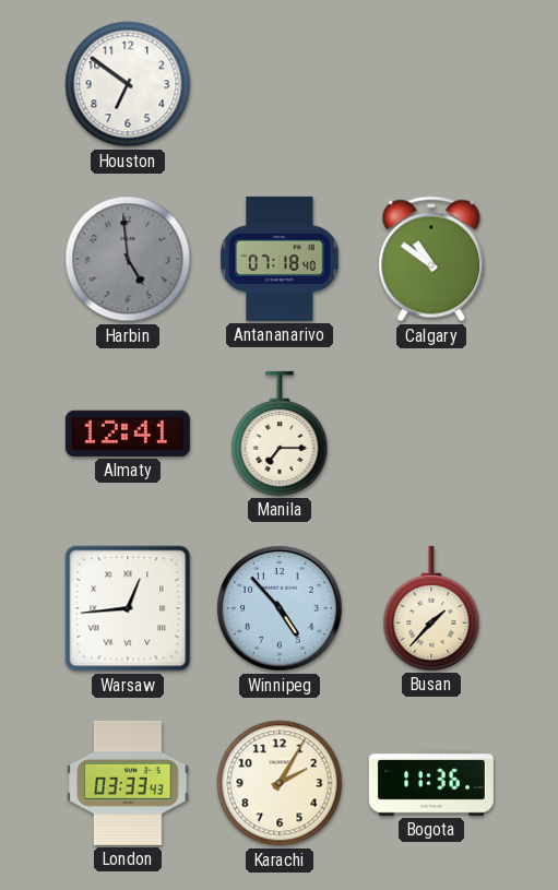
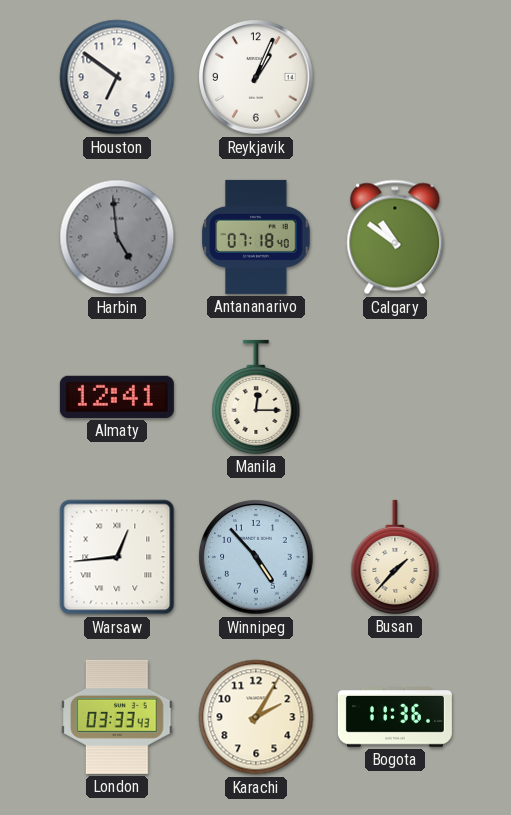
Reykjavik: none -> 1:04
Manila: 7:15 -> 12:15
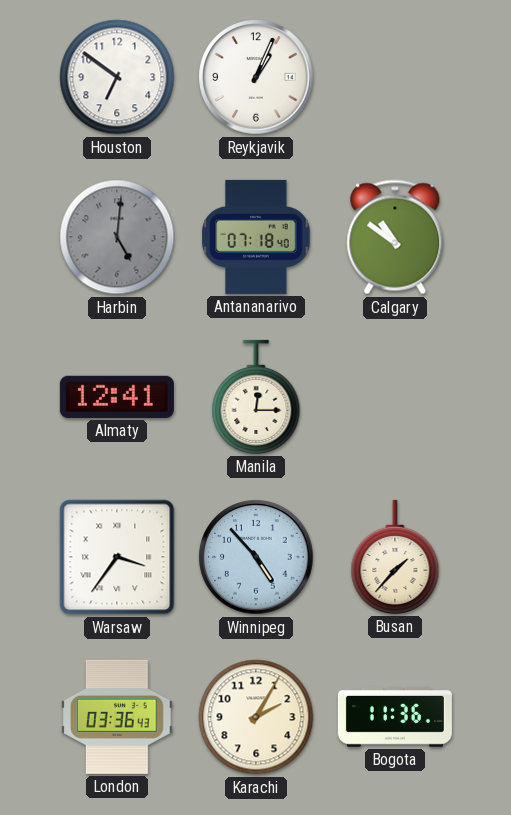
Harbin: 4:59 -> 5:01
Warsaw: 12:44 -> 3:36
London: 03:33 -> 03:36
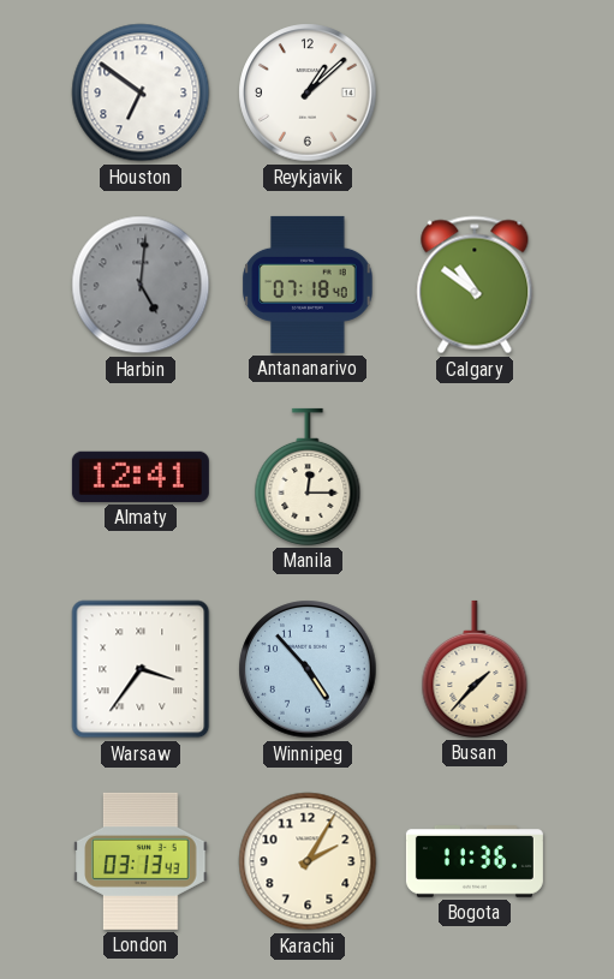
Reykjavik: 1:04 -> 1:08
London: 03:36 -> 03:13
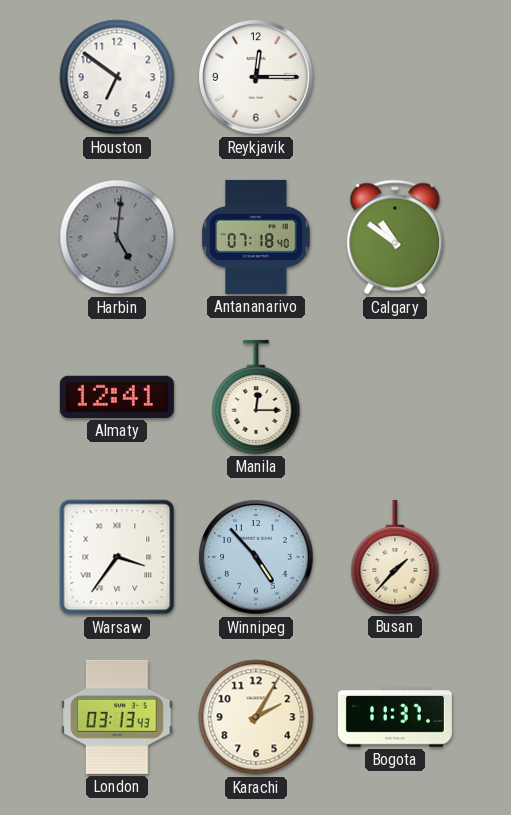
Reykjavik: 1:08 -> 12:15
Bogota: 11:36 -> 11:37
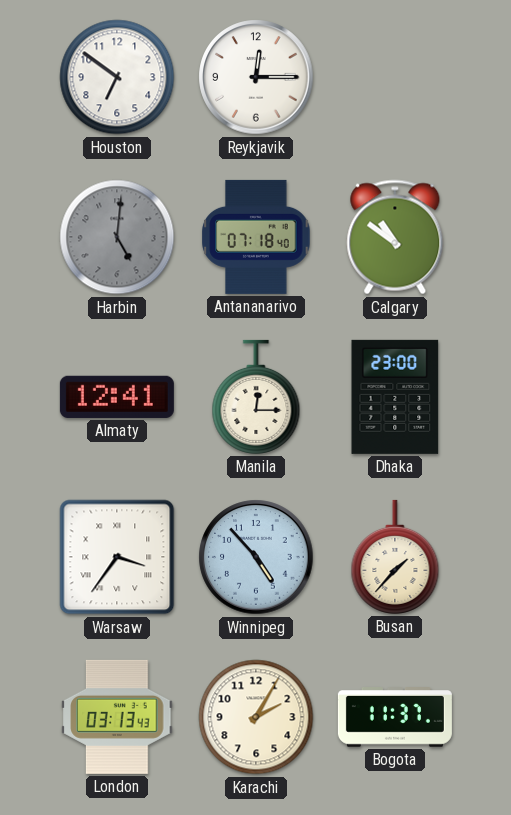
Dhaka: none -> 23:00
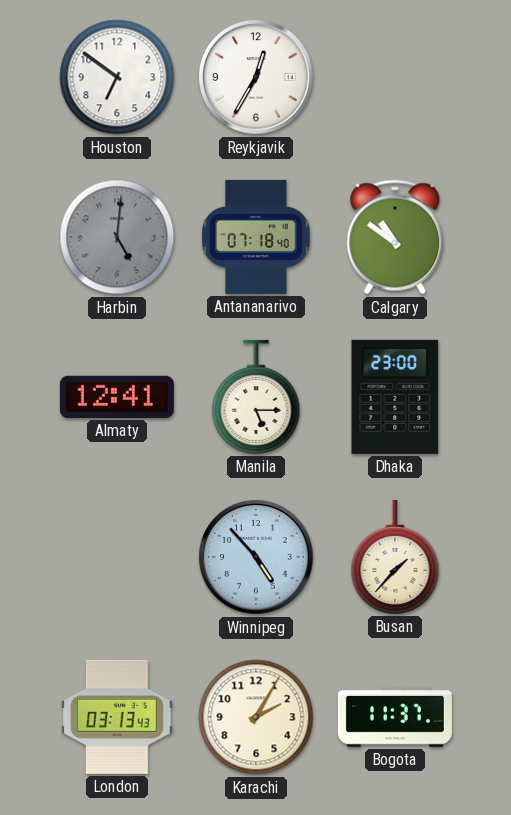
Reykjavik: 12:15 -> 12:35
Manila: 12:15 -> 5:15
Warsaw: 3:36 -> none
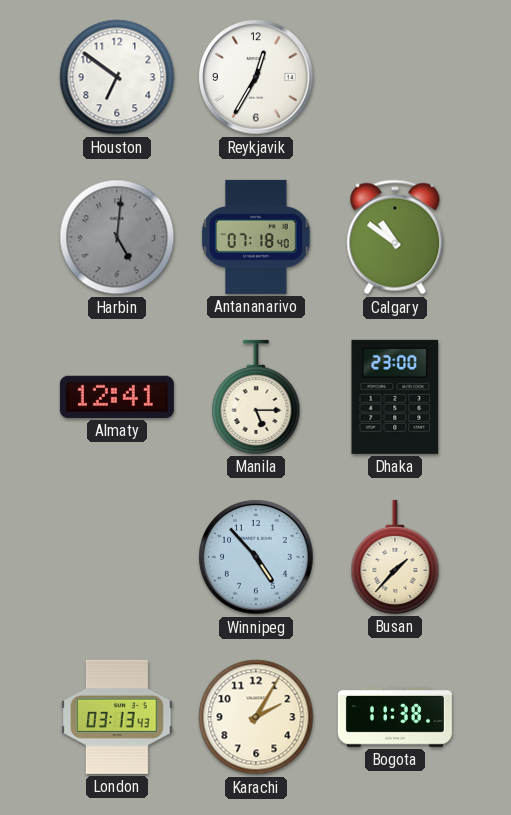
Bogota: 11:37 -> 11:38
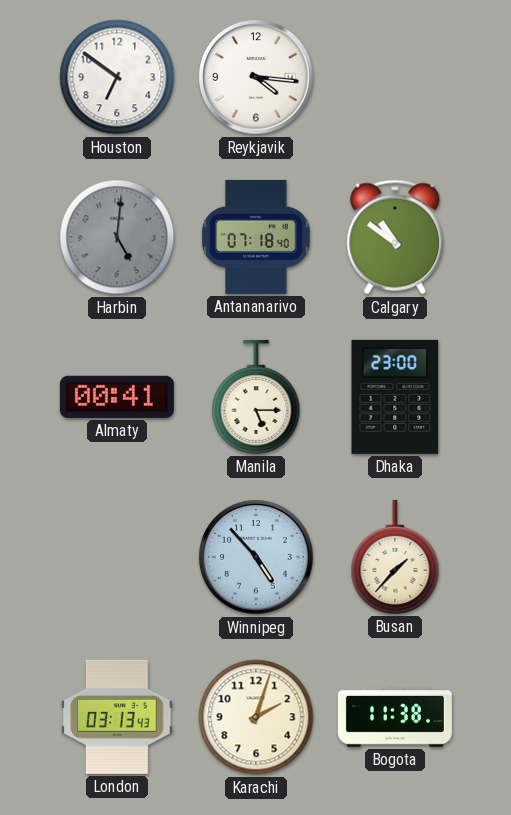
Reykjavik: 12:35 -> 4:16
Almaty: 12:41 -> 00:41
Karachi: 2:05 -> 2:03
